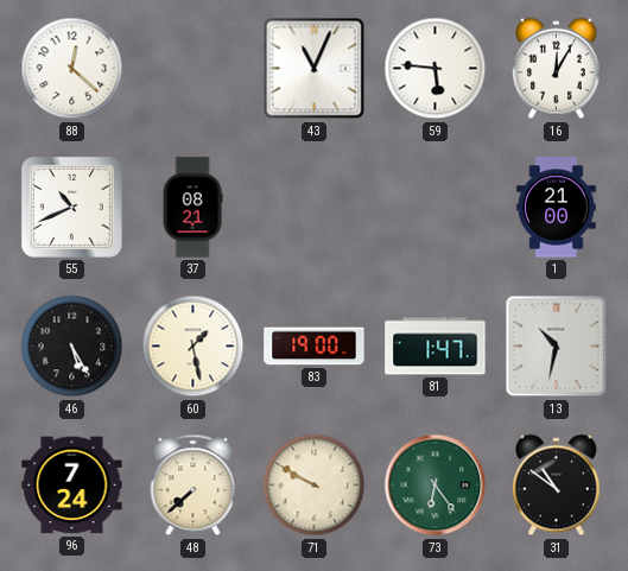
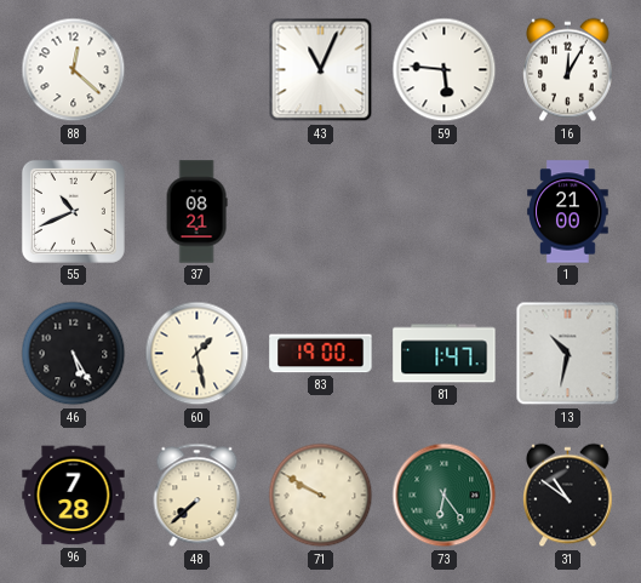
96: 7:24 -> 7:28
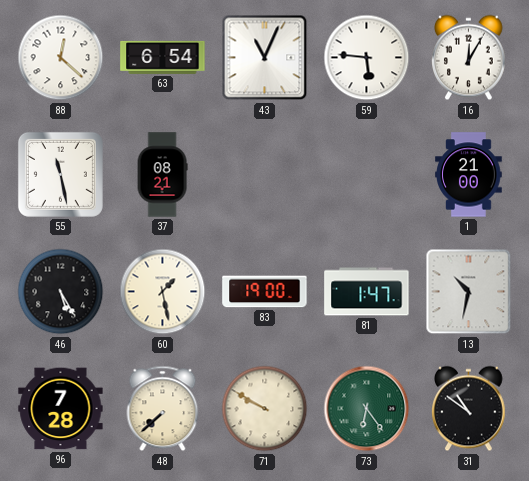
63: none -> 6:54
55: 10:41 -> 11:28
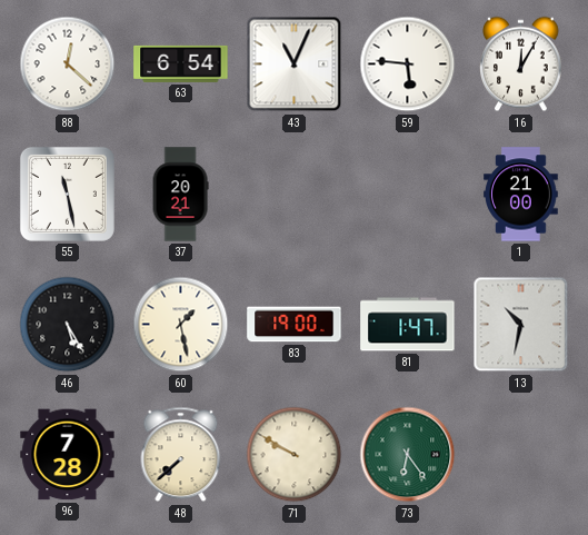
37: 08:21 -> 20:21
31: 10:51 -> none
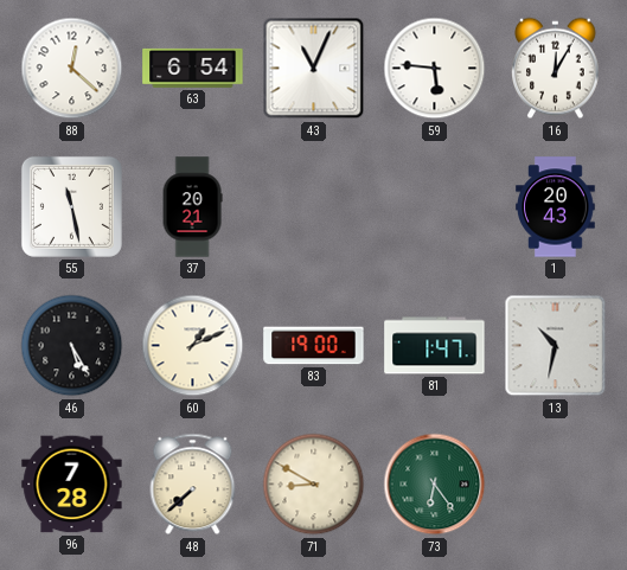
1: 21:00 -> 20:43
60: 1:28 -> 1:11
71: 9:50 -> 8:50
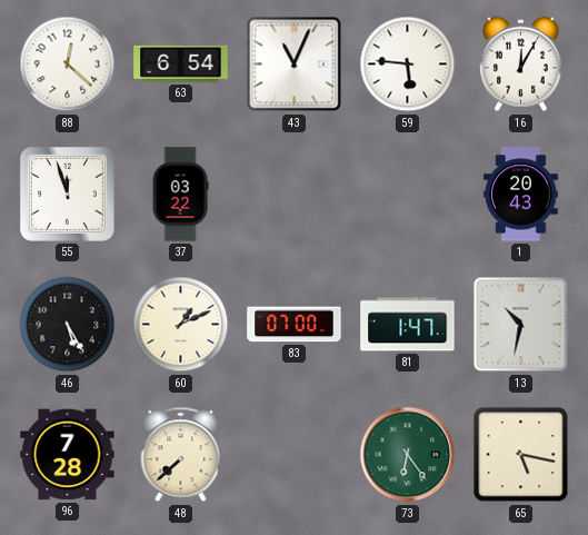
55: 11:28 -> 11:57
37: 20:21 -> 03:22
83: 19:00 -> 07:00
71: 8:50 -> none
65: none -> 5:17
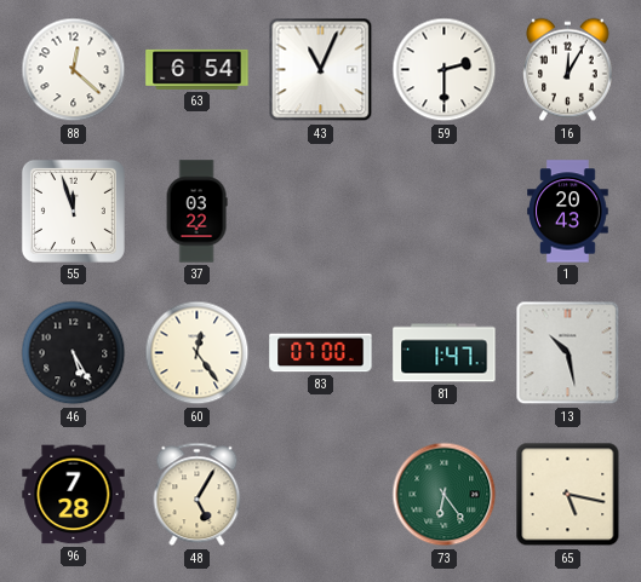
59: 5:46 -> 2:30
60: 1:11 -> 12:24
13: 10:32 -> 10:28
48: 7:38 -> 5:05
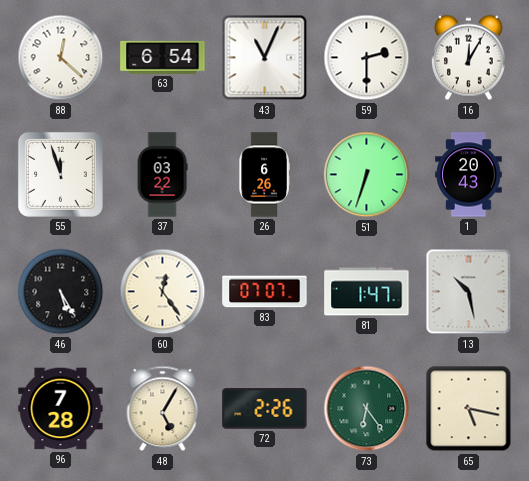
26: none -> 6:26
51: none -> 6:33
83: 07:00 -> 07:07
72: none -> 2:26
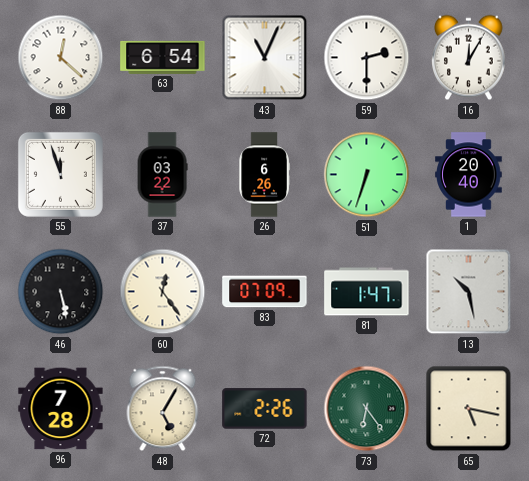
1: 20:43 -> 20:40
46: 5:25 -> 5:28
83: 07:07 -> 07:09
